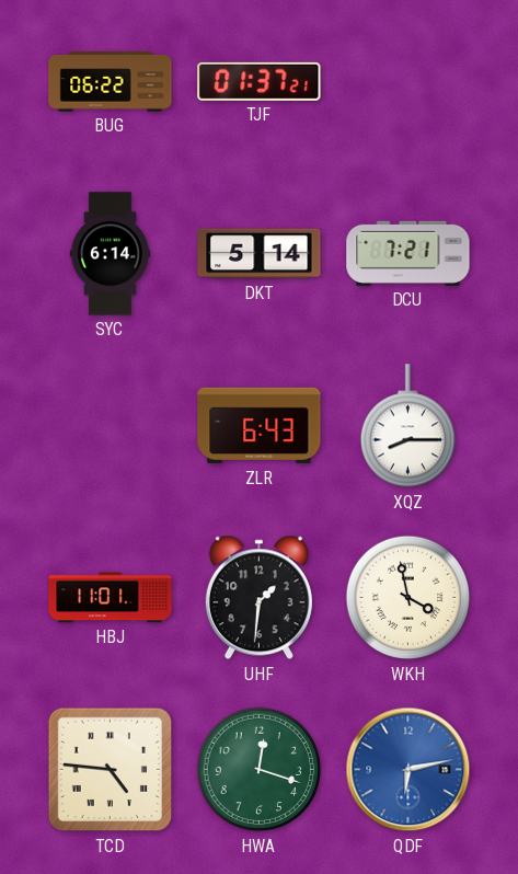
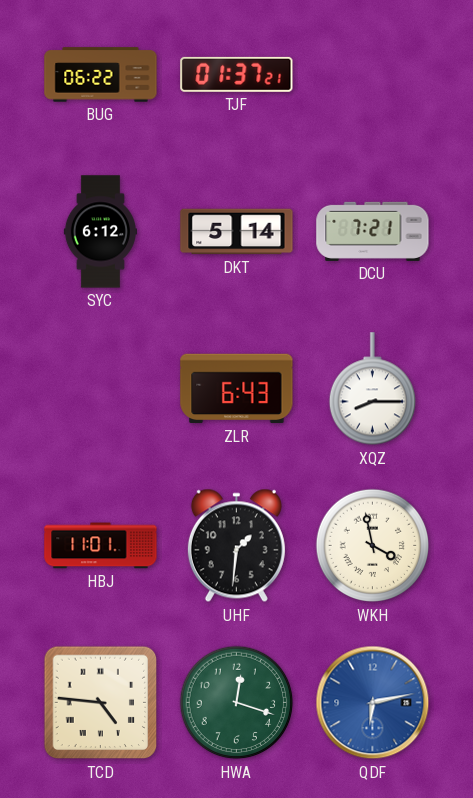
SYC: 6:14 -> 6:12
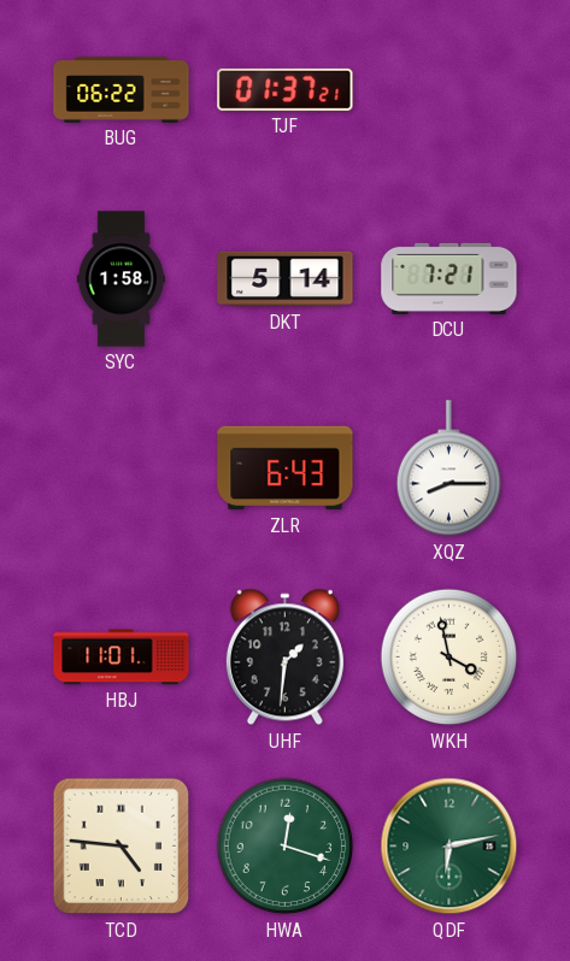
SYC: 6:12 -> 1:58
QDF dial: blue -> green
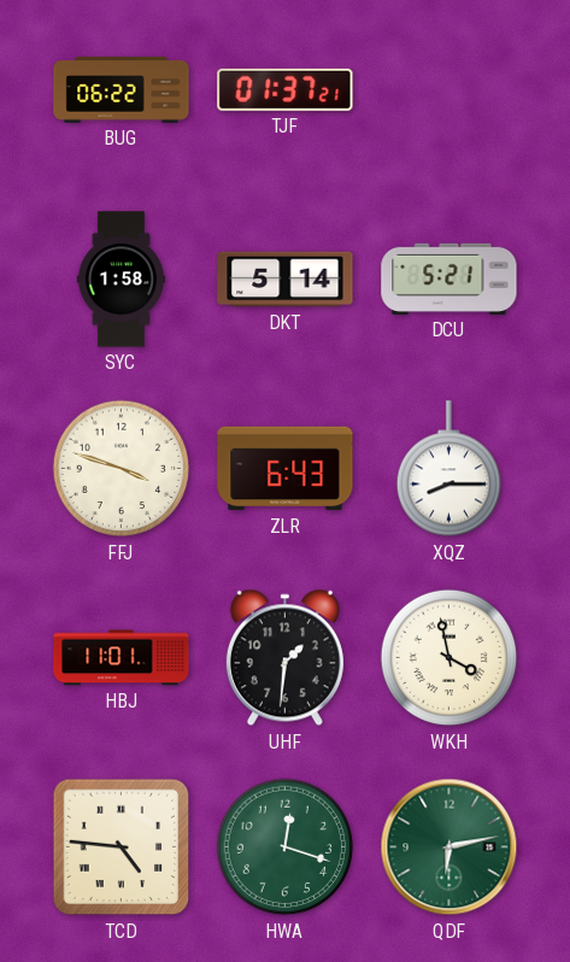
DCU: 7:21 -> 5:21
FFJ: none -> 3:48
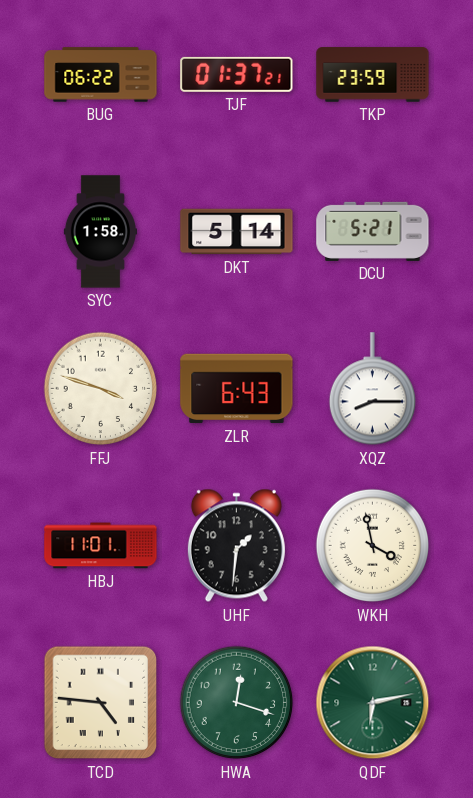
TKP: none -> 23:59
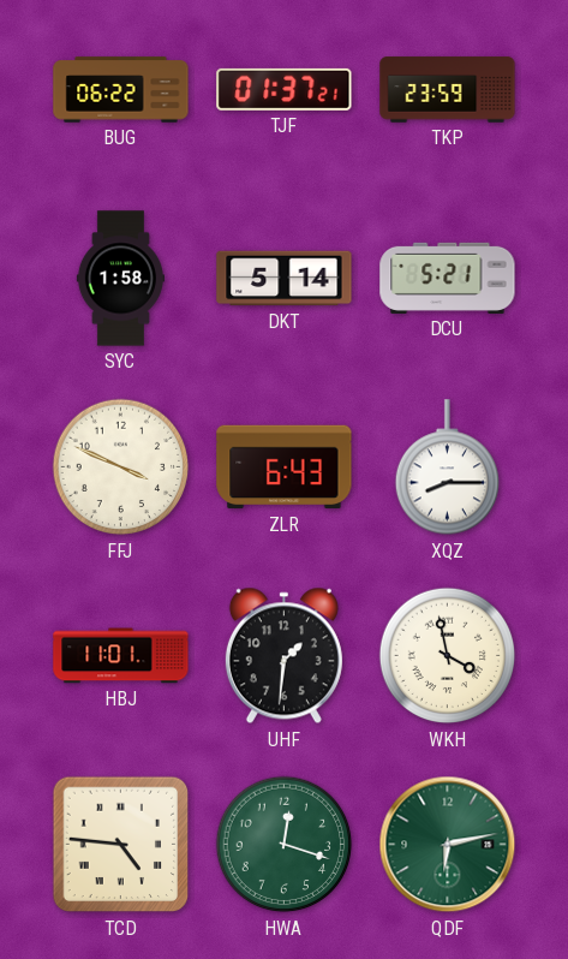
FFJ: 3:48 -> 3:49
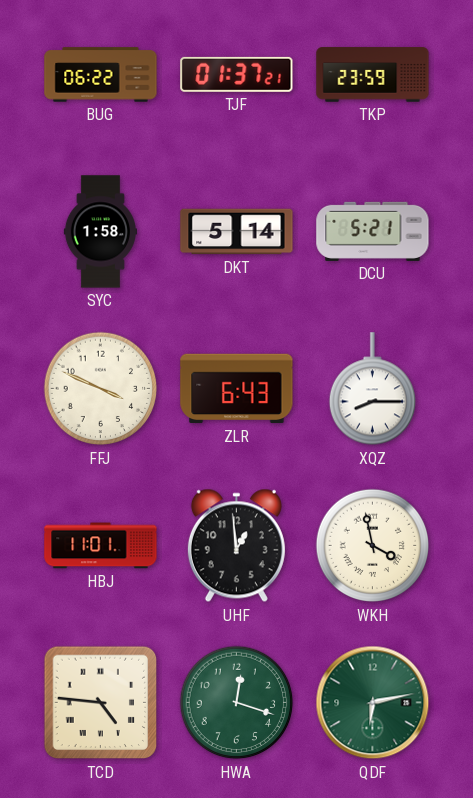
UHF: 1:31 -> 12:59
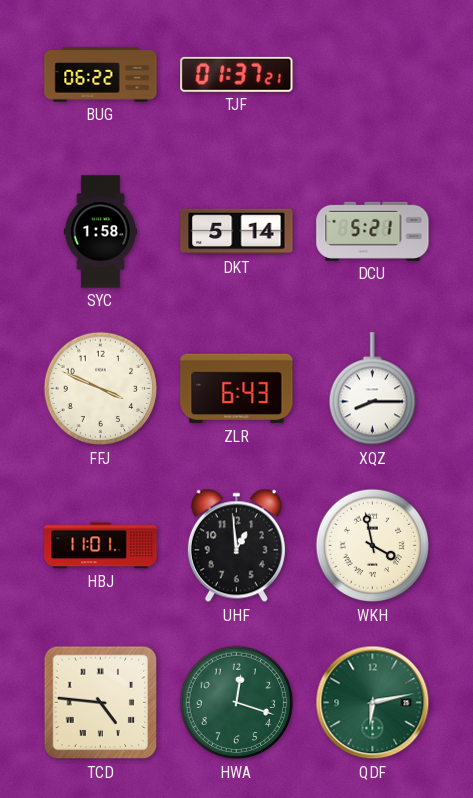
TKP: 23:59 -> none
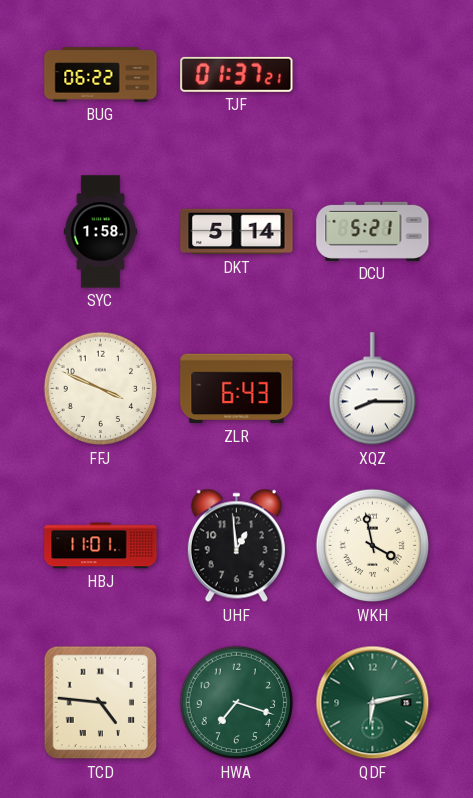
HWA: 12:18 -> 7:18
